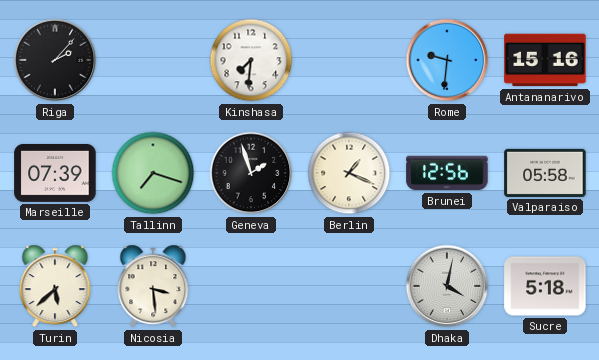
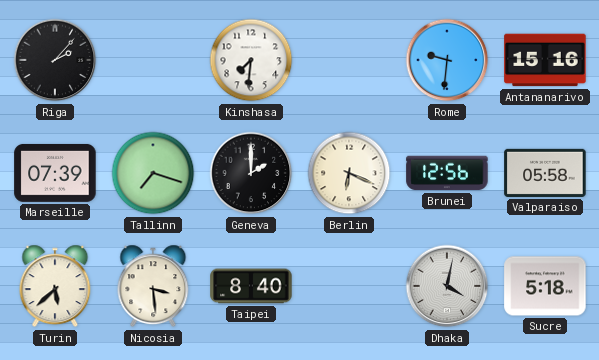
Geneva: 1:57 -> 2:00
Berlin: 1:19 -> 6:19
Taipei: none -> 8:40
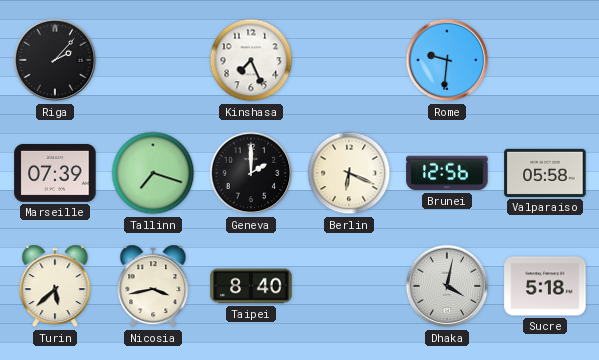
Kinshasa: 7:31 -> 7:26
Antananarivo: 15:16 -> none
Nicosia: 3:29 -> 3:43
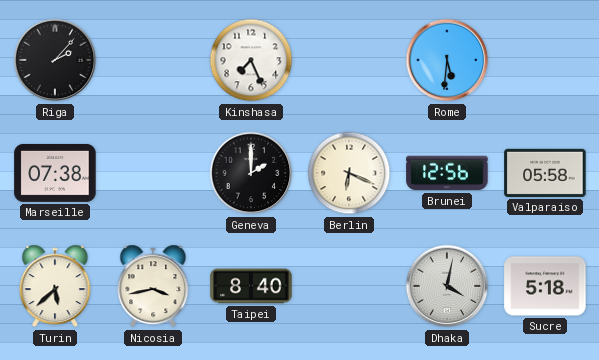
Rome: 9:31 -> 5:31
Marseille: 07:39 -> 07:38
Tallinn: 7:18 -> none
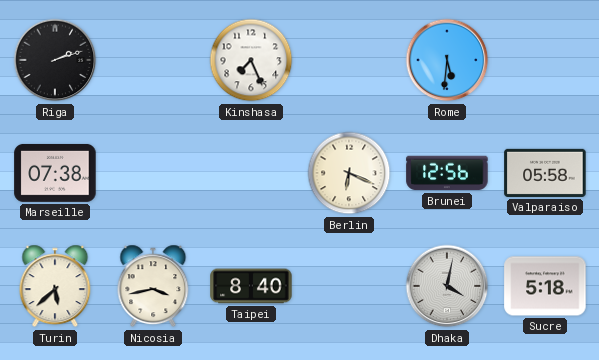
Riga: 2:07 -> 2:12
Geneva: 2:00 -> none
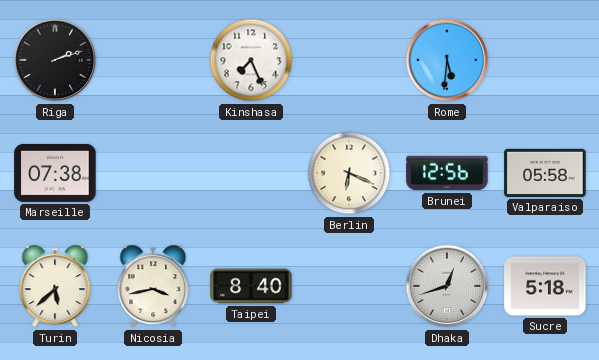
Dhaka: 4:02 -> 12:42
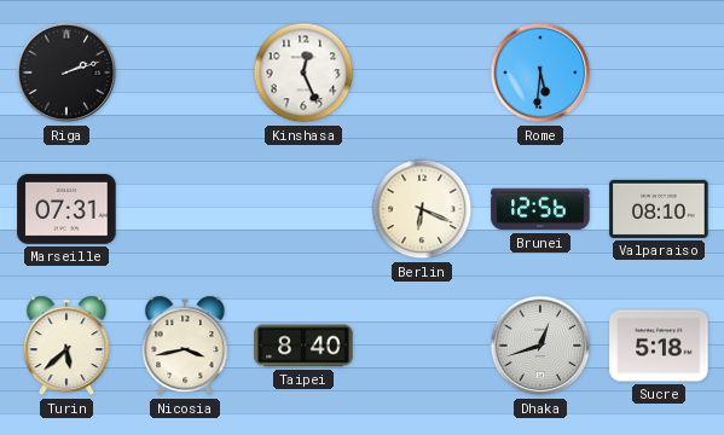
Kinshasa: 7:26 -> 12:26
Marseille: 07:38 -> 07:31
Valparaiso: 05:58 -> 08:10
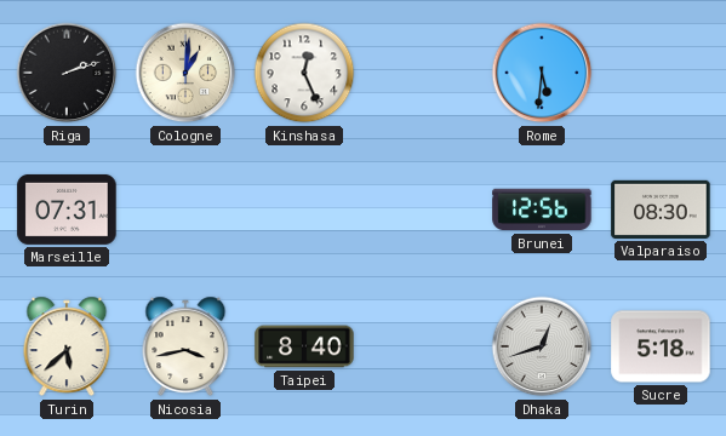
Cologne: none -> 1:01
Berlin: 6:19 -> none
Valparaiso: 08:10 -> 08:30
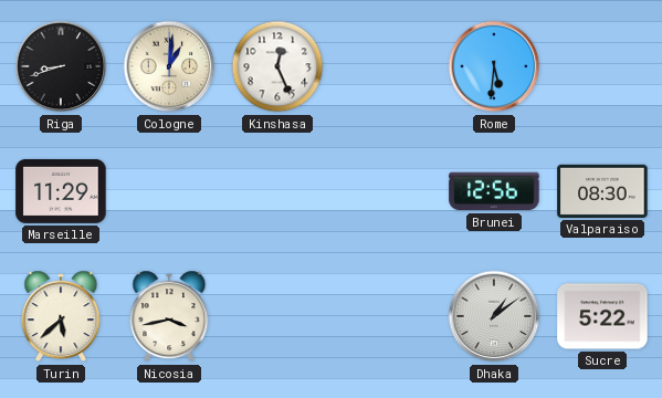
Riga: 2:12 -> 8:42
Marseille: 07:31 -> 11:29
Taipei: 8:40 -> none
Dhaka: 12:42 -> 1:09
Sucre: 5:18 -> 5:22
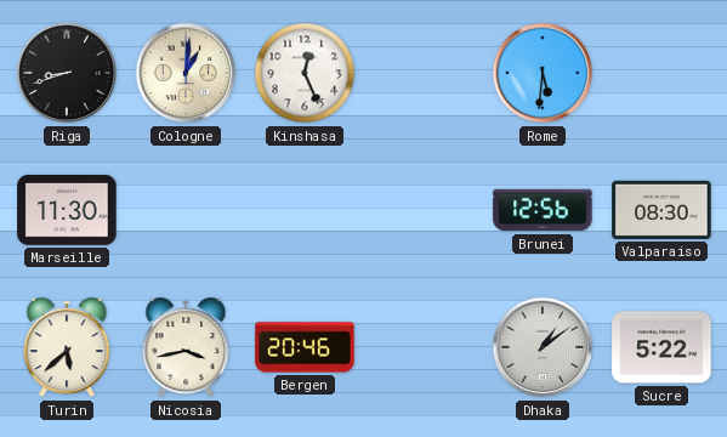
Marseille: 11:29 -> 11:30
Bergen: none -> 20:46
